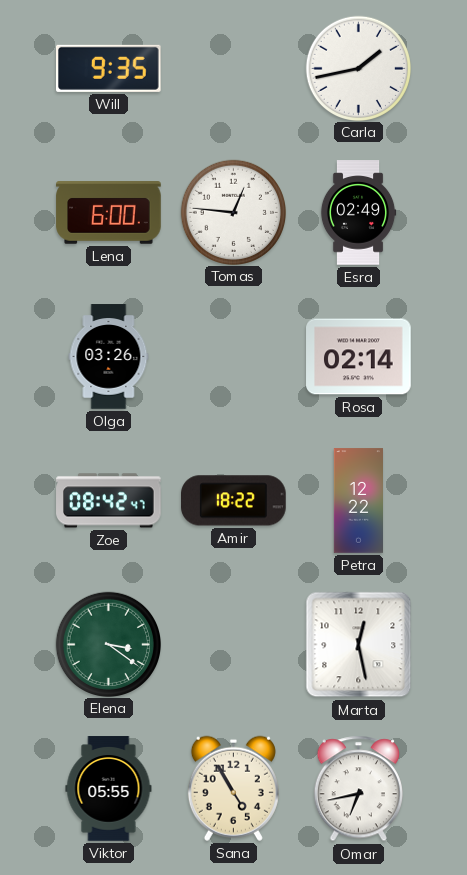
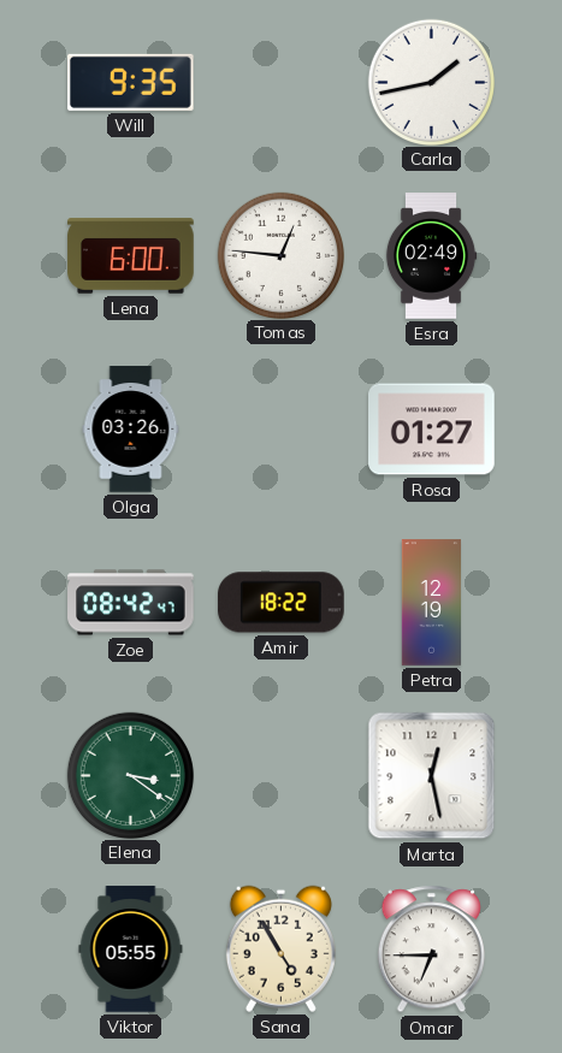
Rosa: 02:14 -> 01:27
Petra: 12:22 -> 12:19
Omar: 6:43 -> 6:45
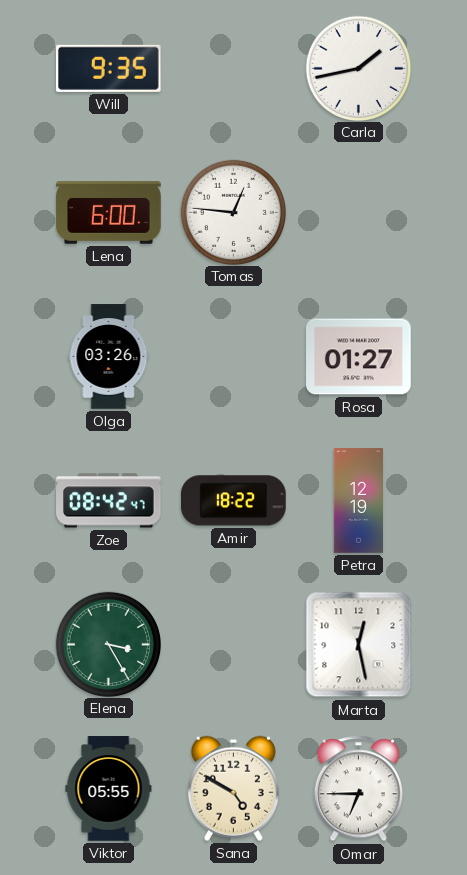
Esra: 02:49 -> none
Elena: 3:21 -> 3:25
Sana: 4:55 -> 4:50
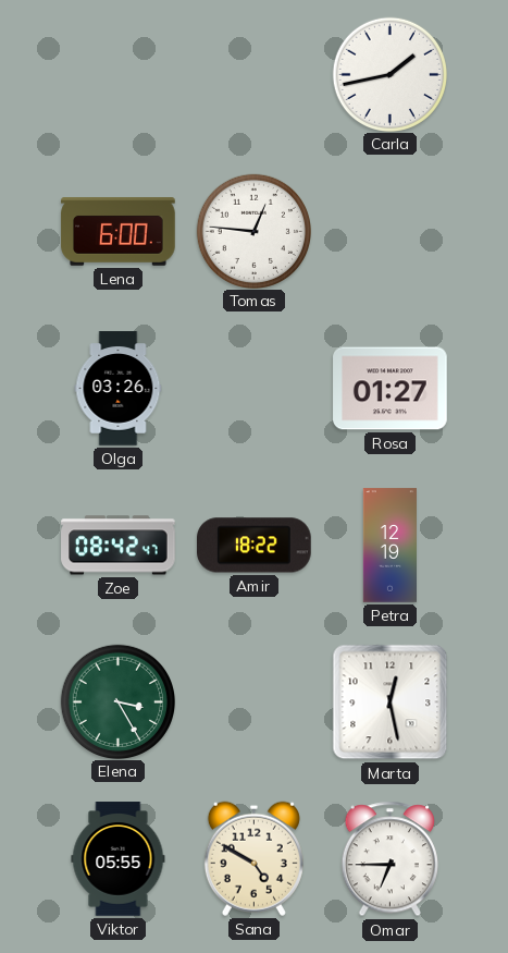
Will: 9:35 -> none
